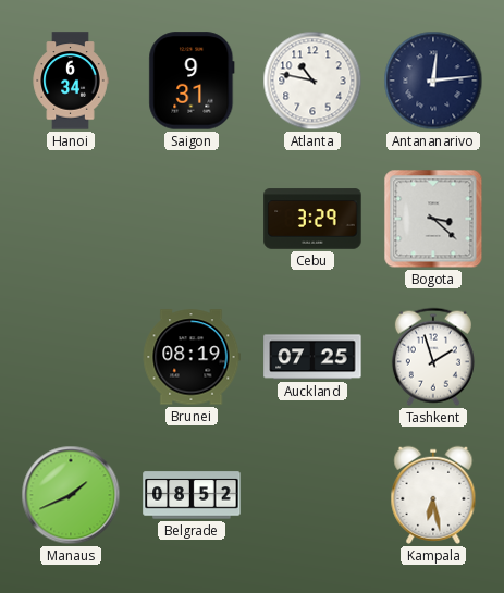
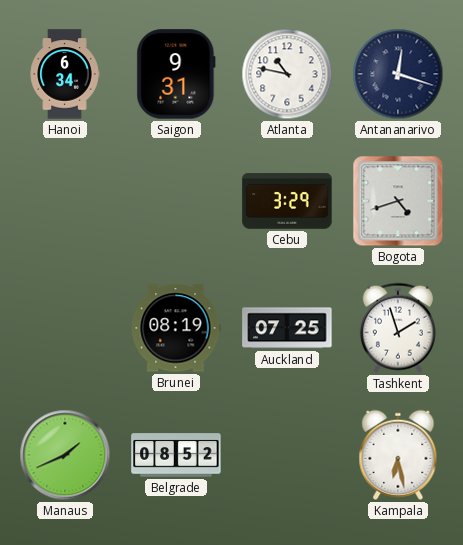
Antananarivo: 12:14 -> 12:18
Bogota: 3:22 -> 4:42
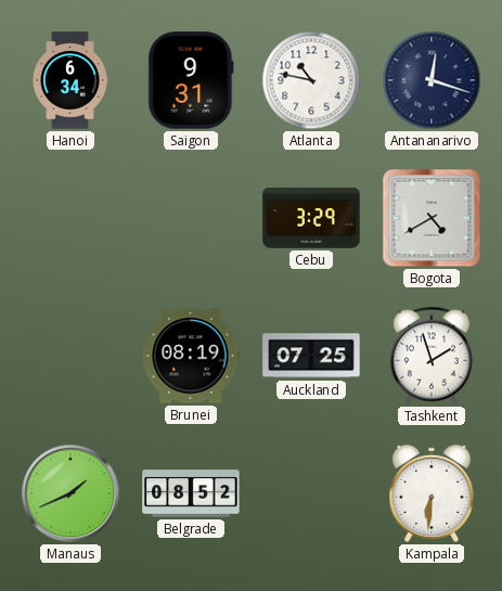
Bogota: 4:42 -> 4:40
Kampala: 6:28 -> 6:31
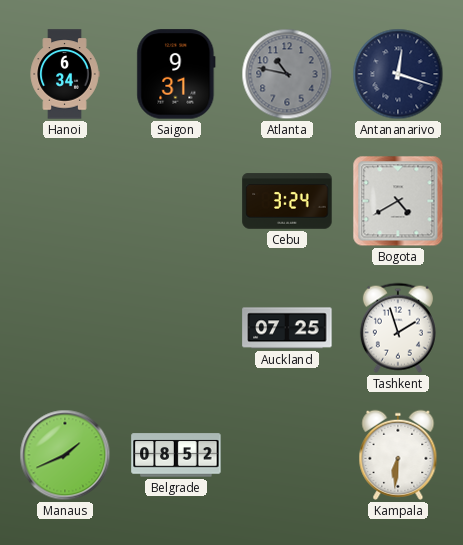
Atlanta dial: white -> grey
Cebu: 3:29 -> 3:24
Brunei: 08:19 -> none
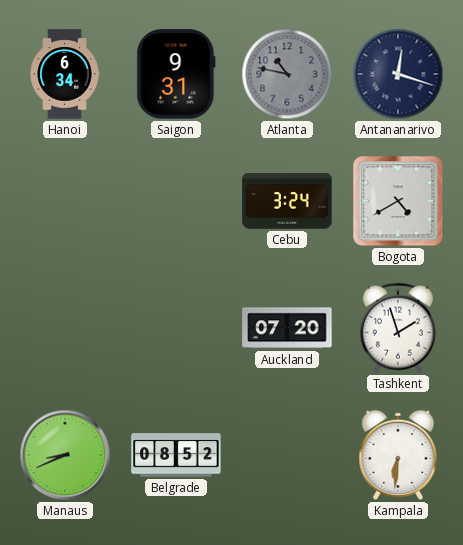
Auckland: 07:25 -> 07:20
Manaus: 1:41 -> 8:41
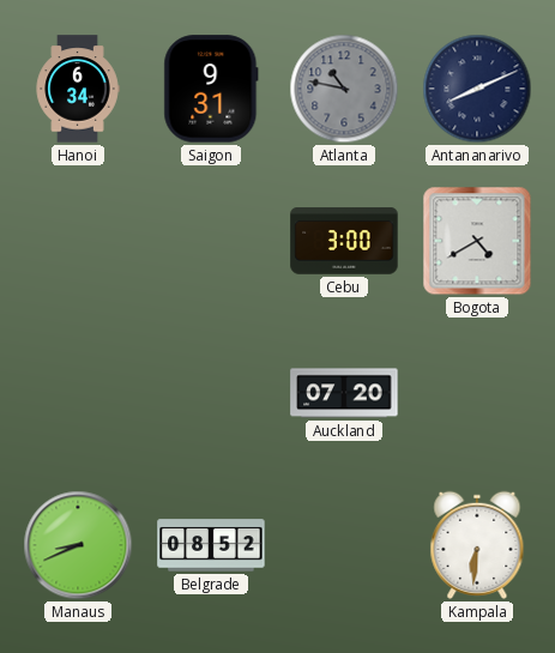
Antananarivo: 12:18 -> 8:11
Cebu: 3:24 -> 3:00
Tashkent: 1:57 -> none
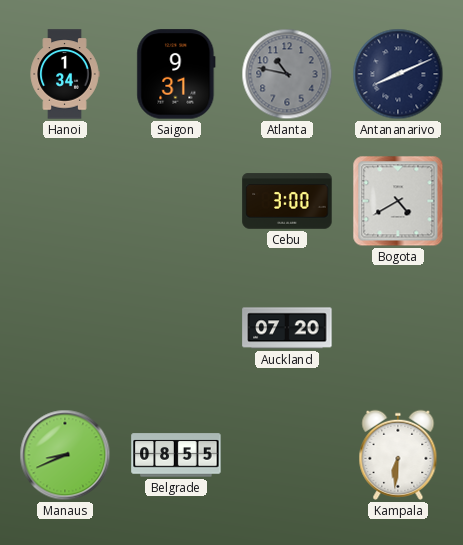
Hanoi: 6:34 -> 1:34
Belgrade: 08:52 -> 08:55
